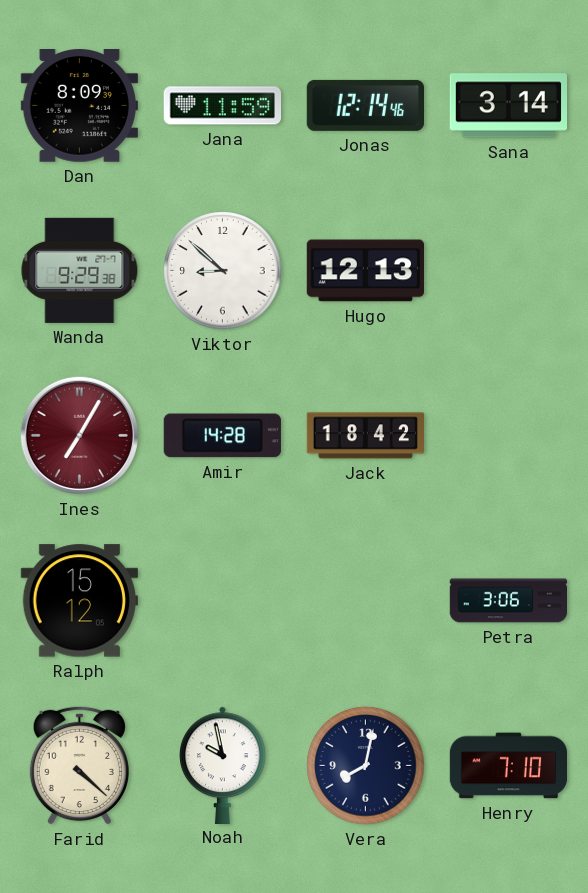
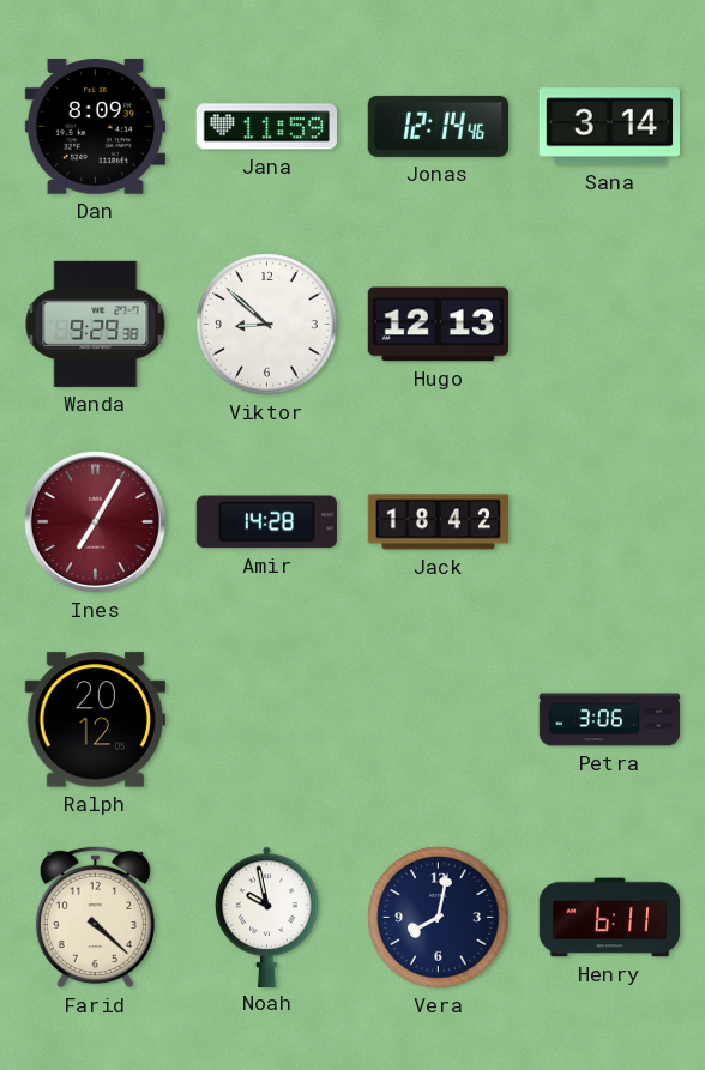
Ralph: 15:12 -> 20:12
Henry: 7:10 -> 6:11
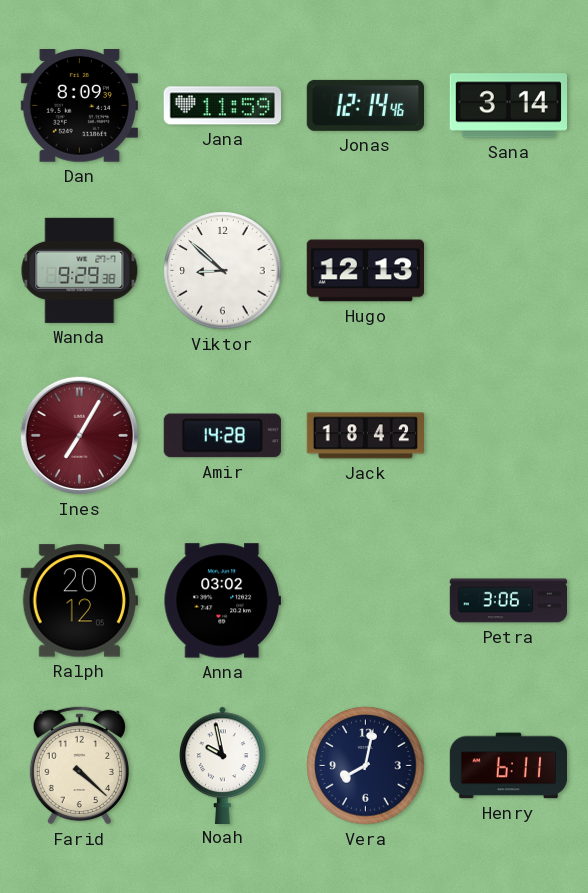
Anna: none -> 03:02
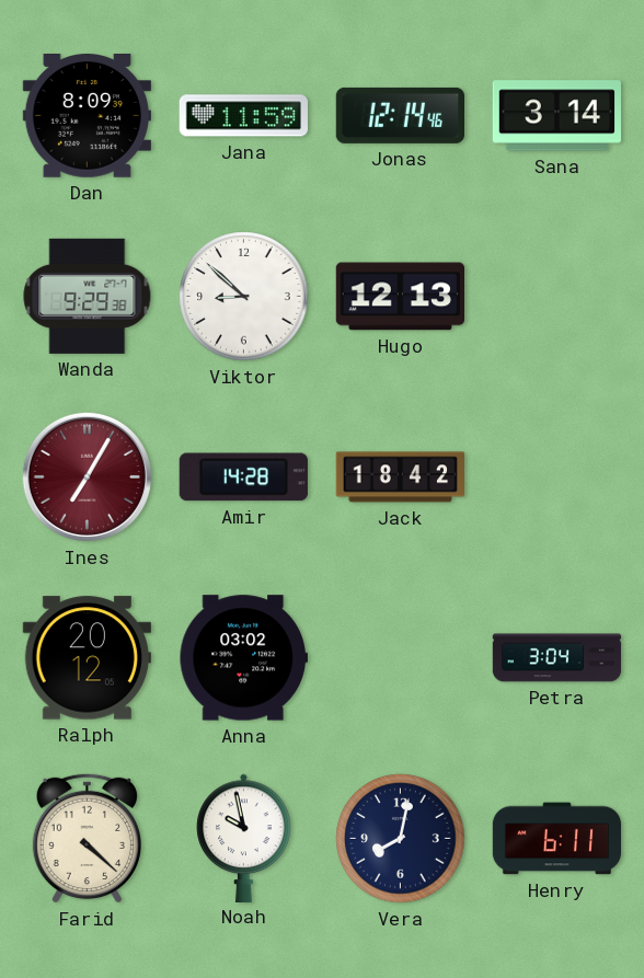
Petra: 3:06 -> 3:04
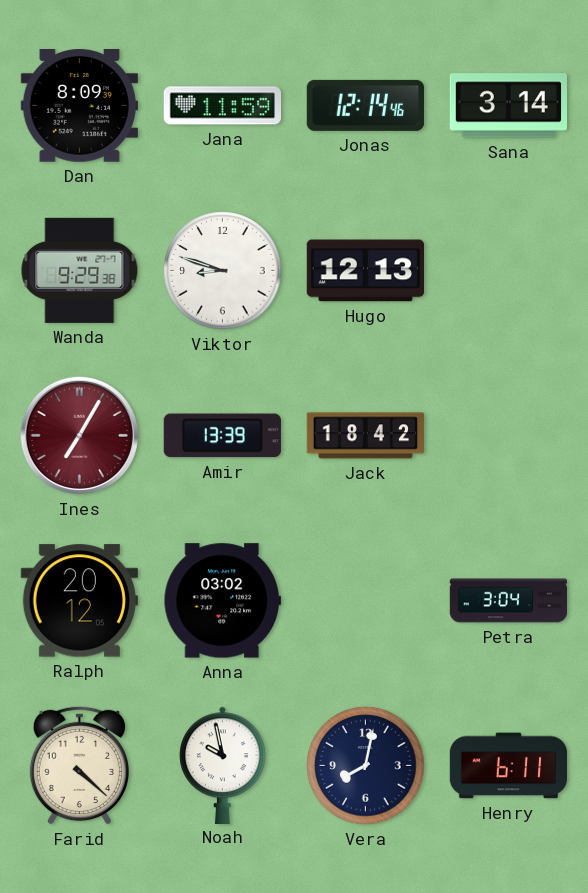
Viktor: 8:52 -> 8:48
Amir: 14:28 -> 13:39
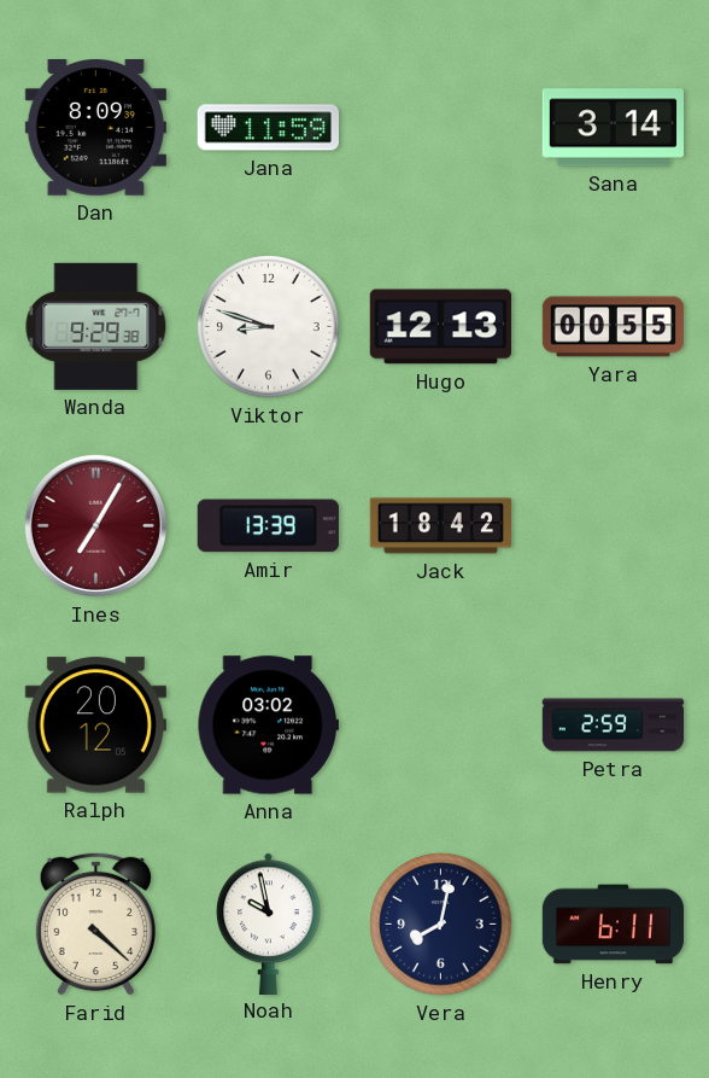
Jonas: 12:14 -> none
Yara: none -> 00:55
Petra: 3:04 -> 2:59
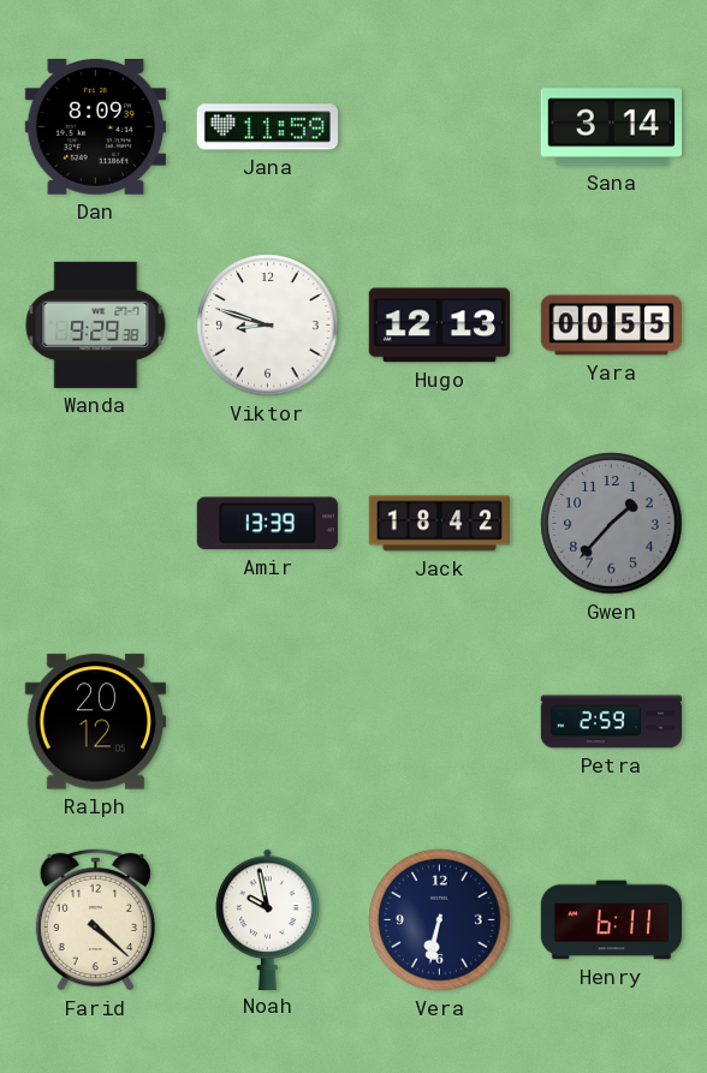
Ines: 7:05 -> none
Gwen: none -> 1:37
Anna: 03:02 -> none
Vera: 8:02 -> 6:32
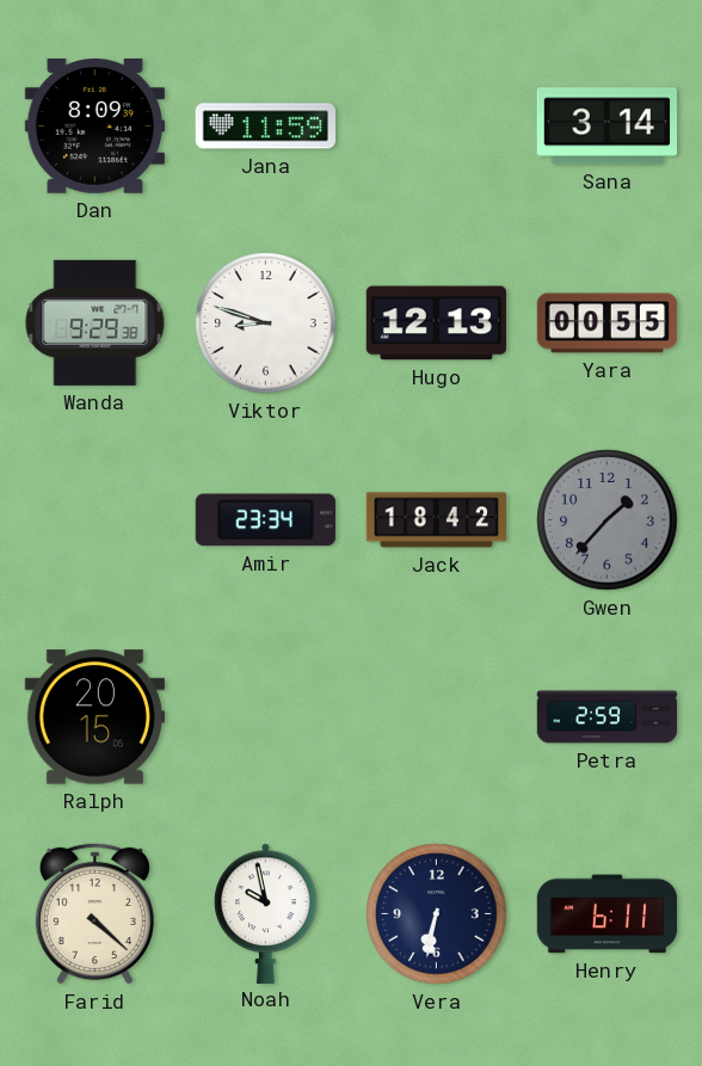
Amir: 13:39 -> 23:34
Ralph: 20:12 -> 20:15
